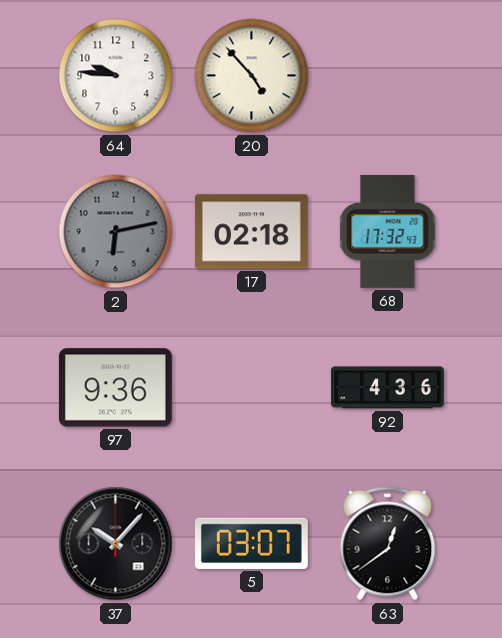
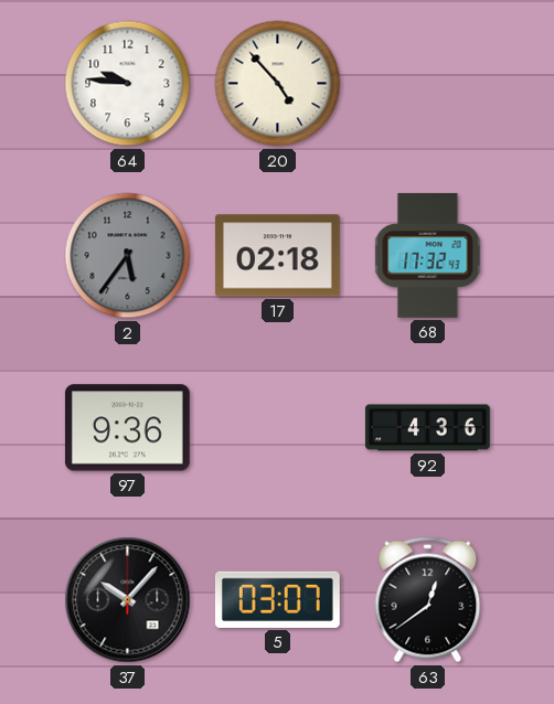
2: 6:13 -> 5:36
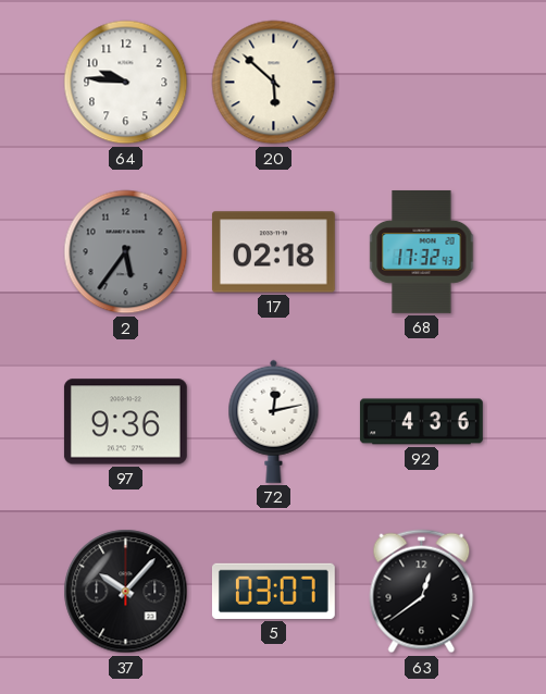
20: 4:53 -> 5:52
72: none -> 12:13
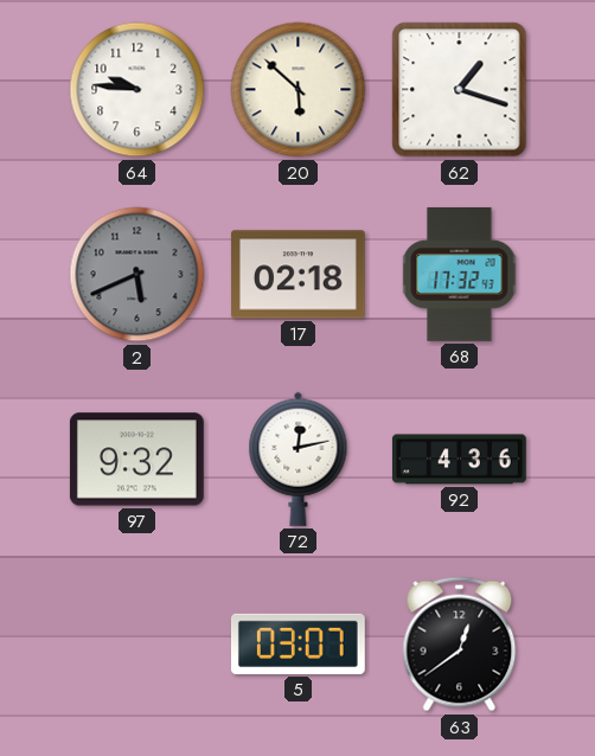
62: none -> 1:18
2: 5:36 -> 5:41
97: 9:36 -> 9:32
37: 10:07 -> none
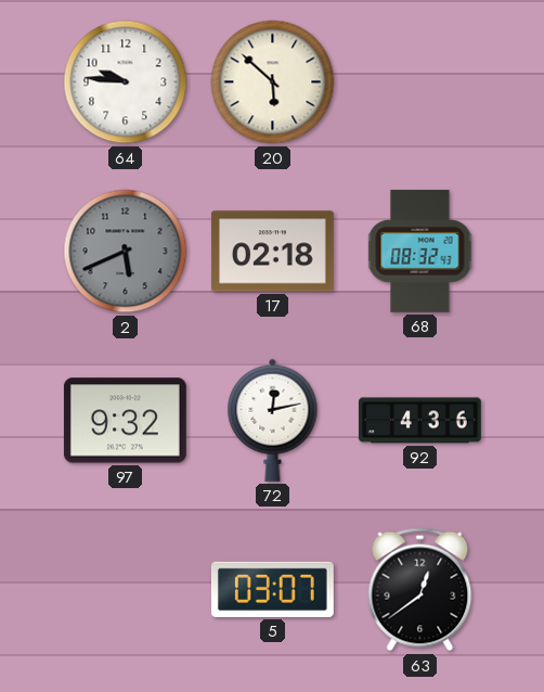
62: 1:18 -> none
68: 17:32 -> 08:32
